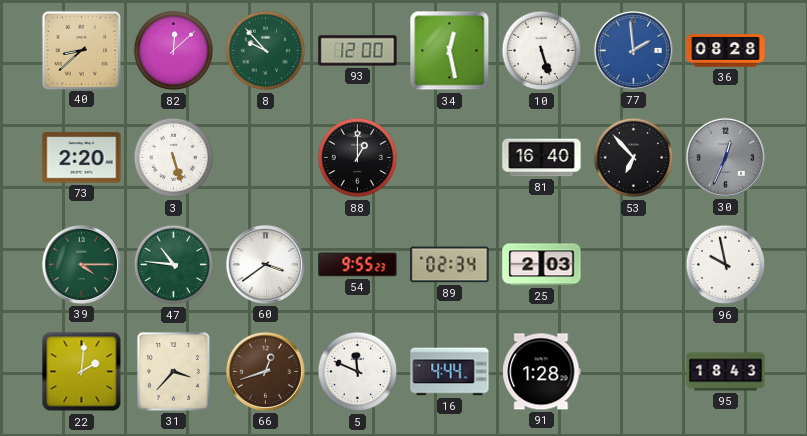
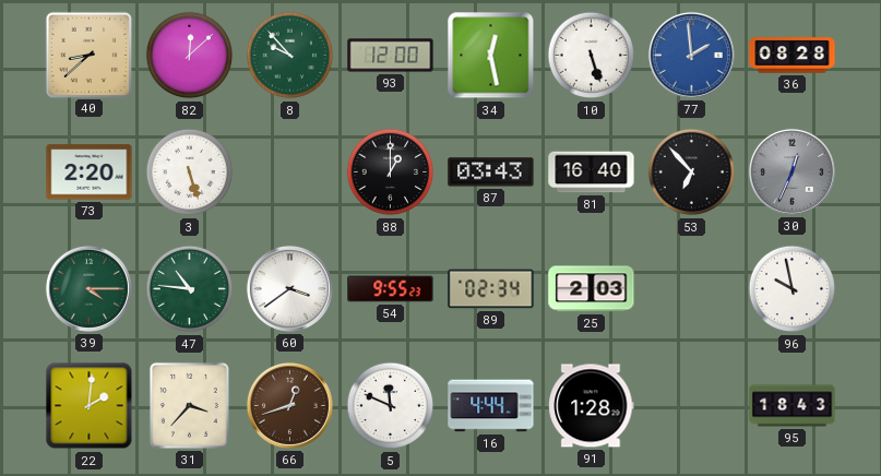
87: none -> 03:43
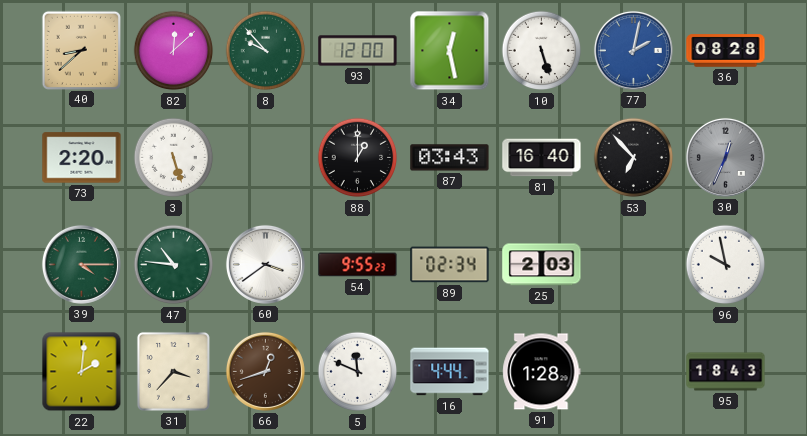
77: 1:59 -> 2:02
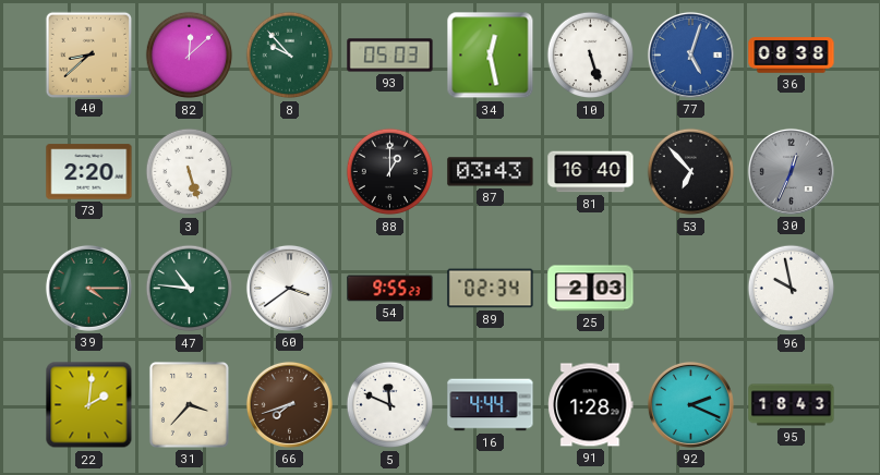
93: 12:00 -> 05:03
77: 2:02 -> 5:03
36: 08:28 -> 08:38
66: 12:42 -> 7:42
92: none -> 2:19
